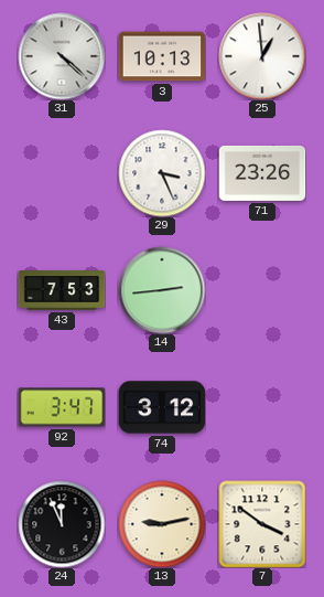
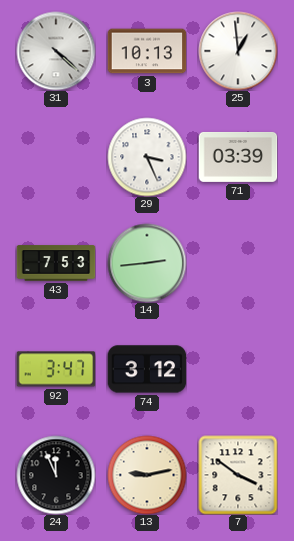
71: 23:26 -> 03:39
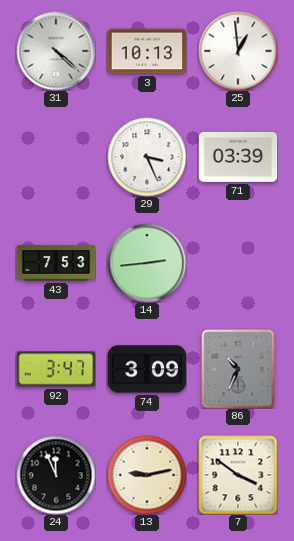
74: 3:12 -> 3:09
86: none -> 10:34
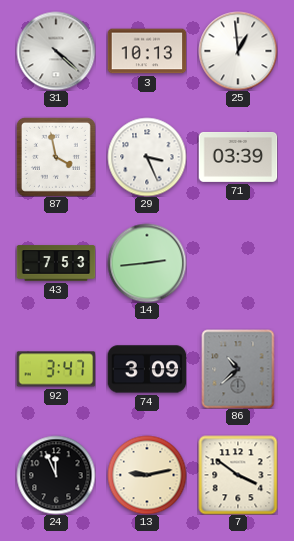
87: none -> 3:58
86: 10:34 -> 10:38
